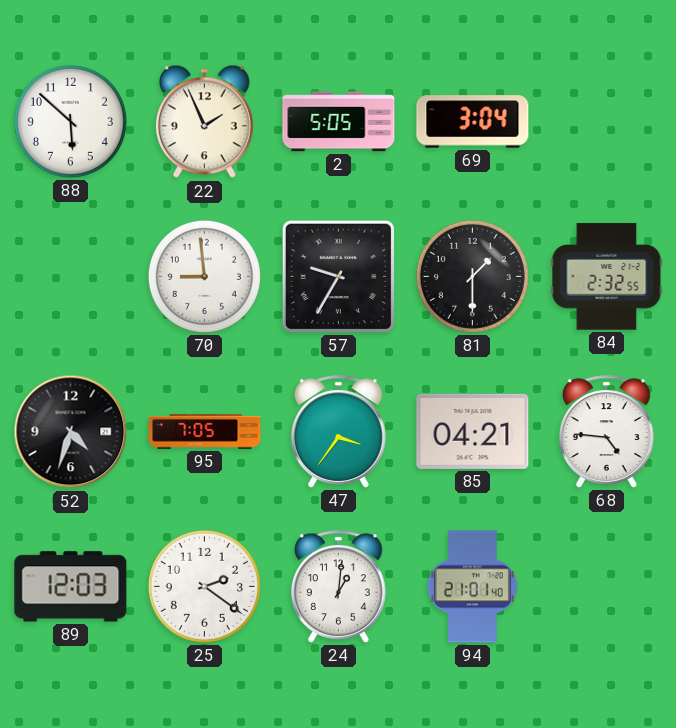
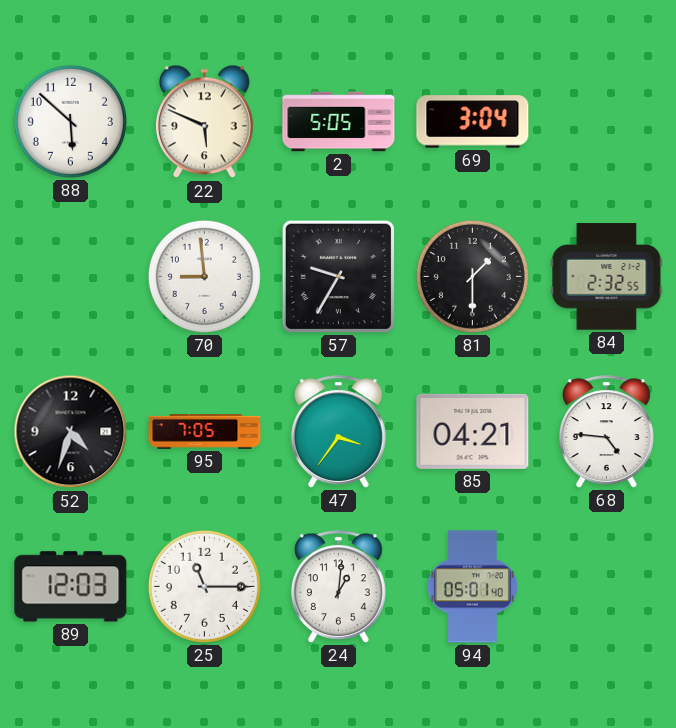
22: 1:56 -> 5:49
25: 2:21 -> 11:15
94: 21:01 -> 05:01
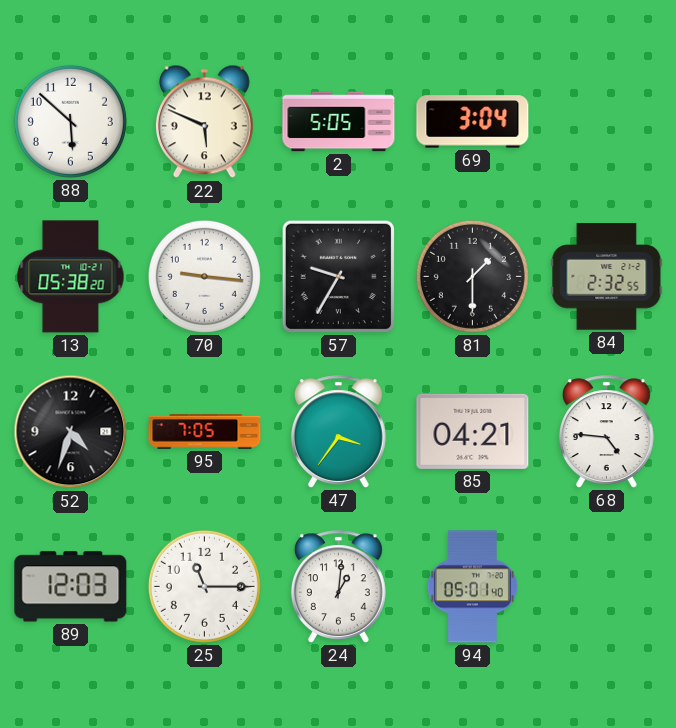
13: none -> 05:38
70: 8:59 -> 9:16
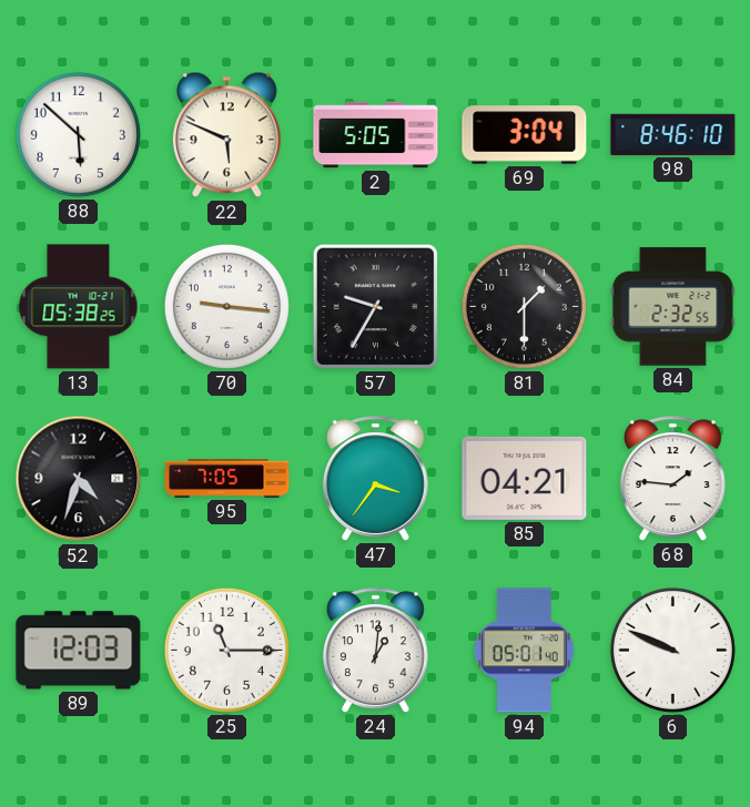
98: none -> 8:46
13: 05:38:20 -> 05:38:25
68: 4:46 -> 1:46
6: none -> 9:49
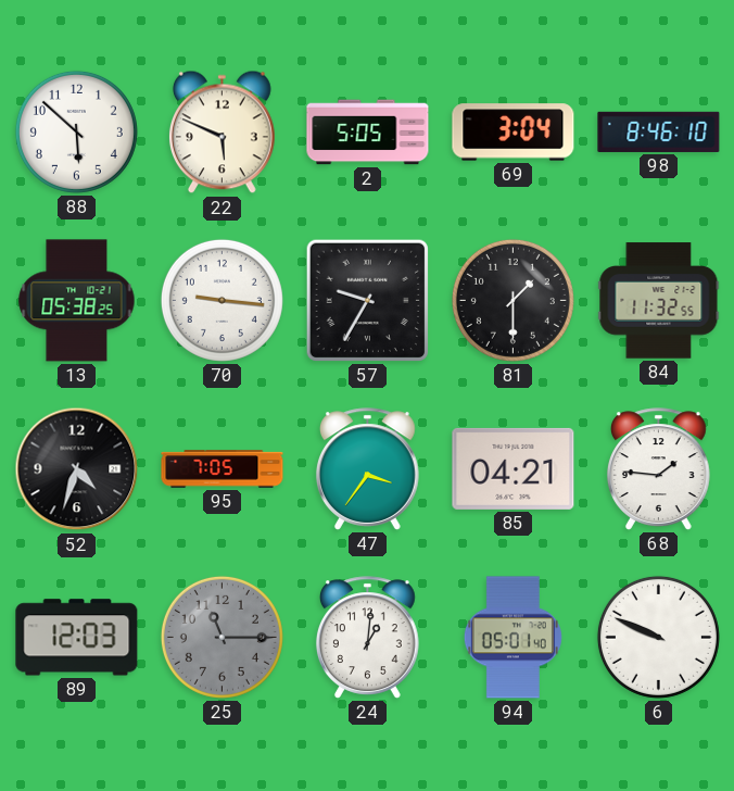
84: 2:32 -> 11:32
25 dial: white -> grey
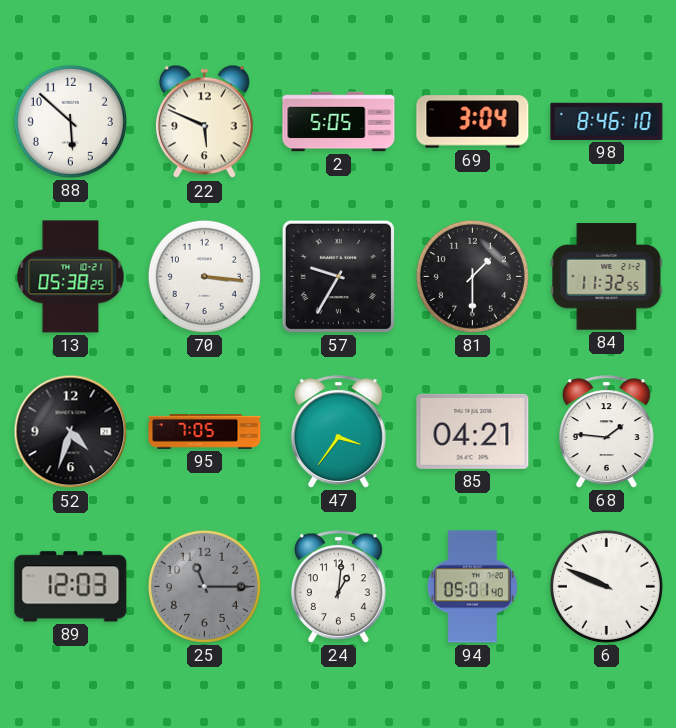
70: 9:16 -> 3:16
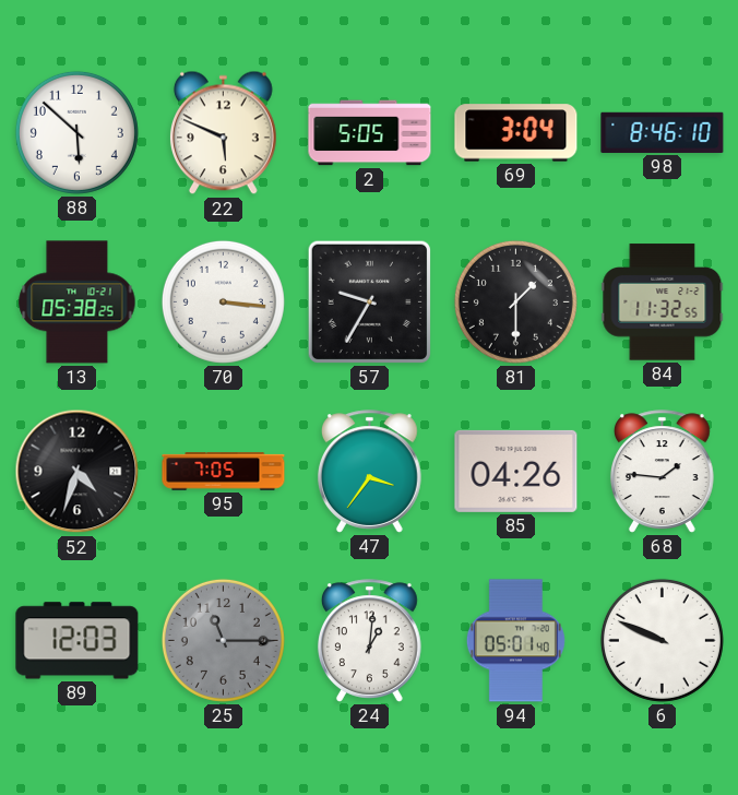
85: 04:21 -> 04:26
